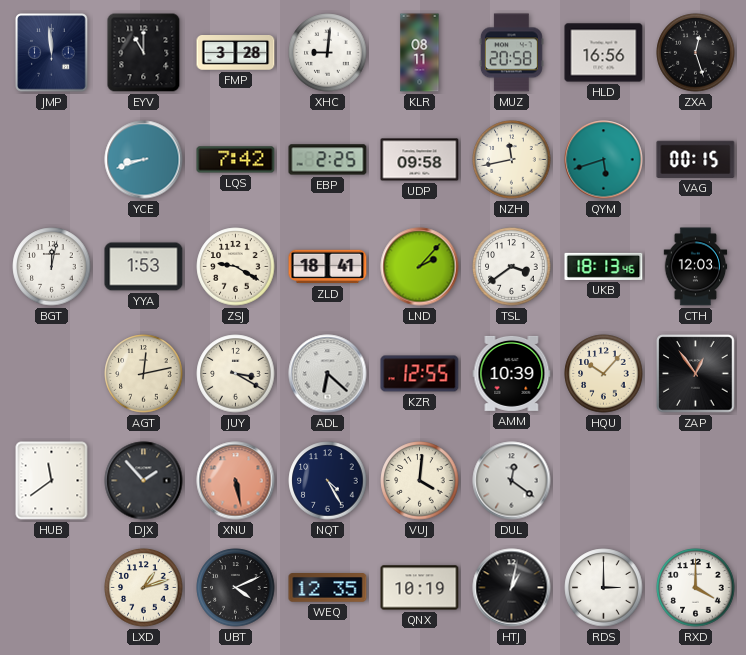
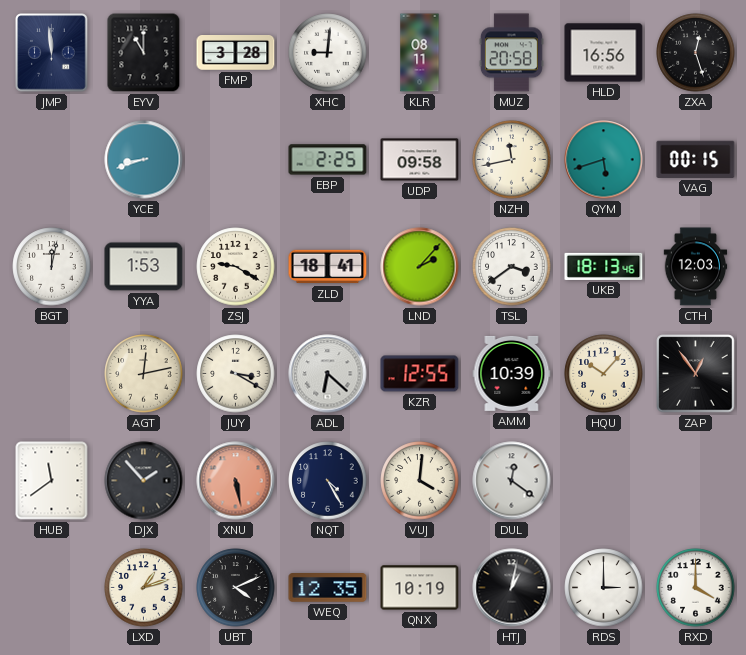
LQS: 7:42 -> none
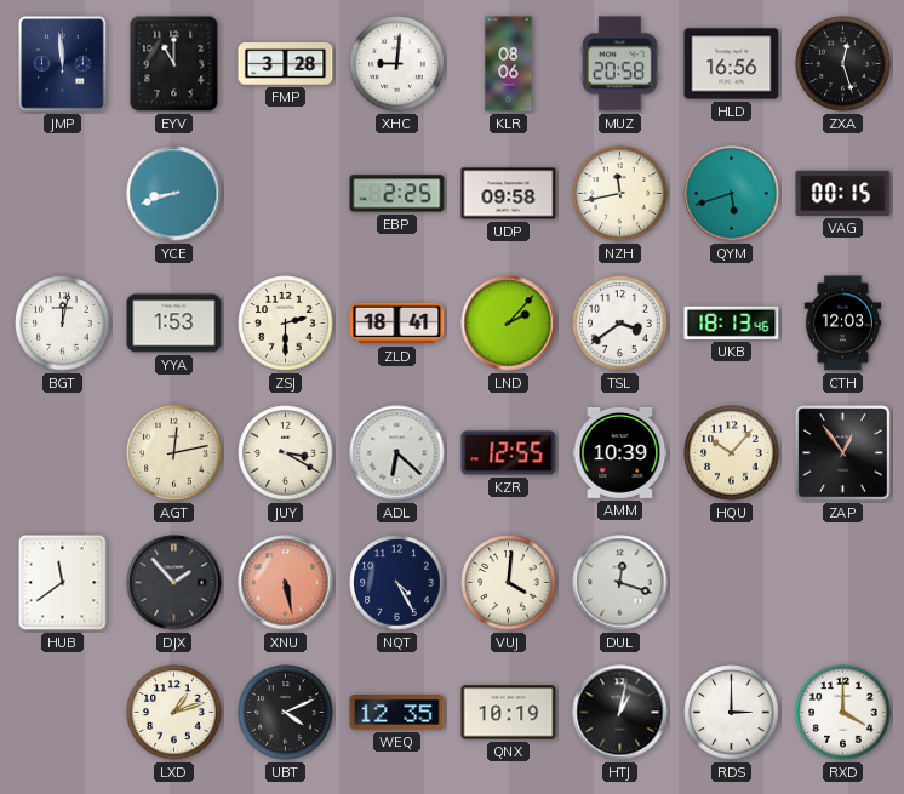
KLR: 08:11 -> 08:06
ZSJ: 9:20 -> 2:30
DUL: 12:21 -> 12:18
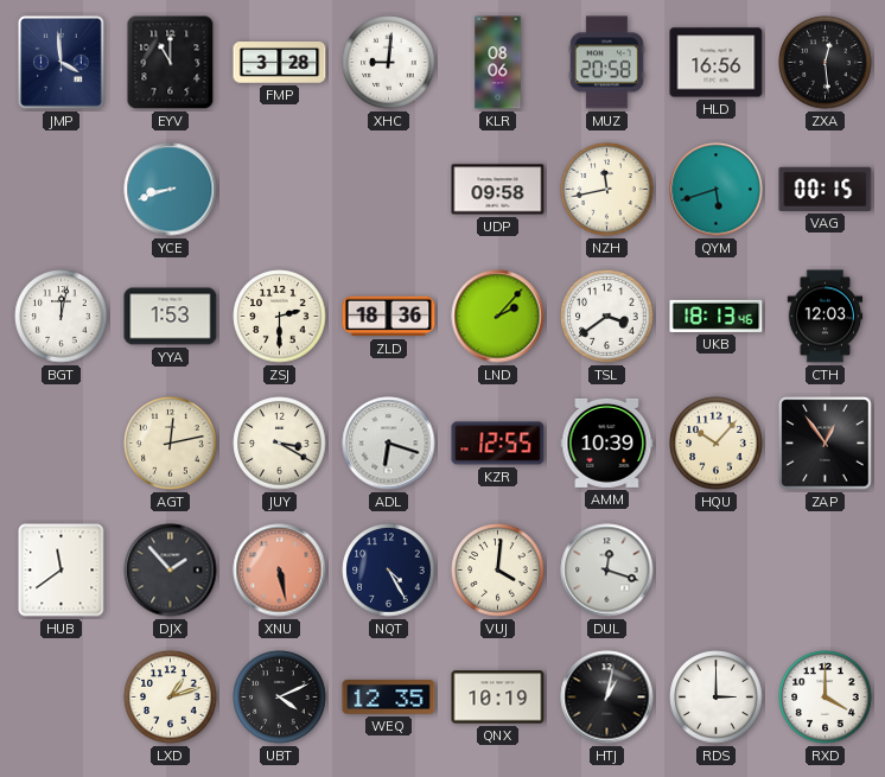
JMP: 11:59 -> 3:59
ZXA: 12:27 -> 12:29
EBP: 2:25 -> none
ZLD: 18:41 -> 18:36
ADL: 6:22 -> 6:18
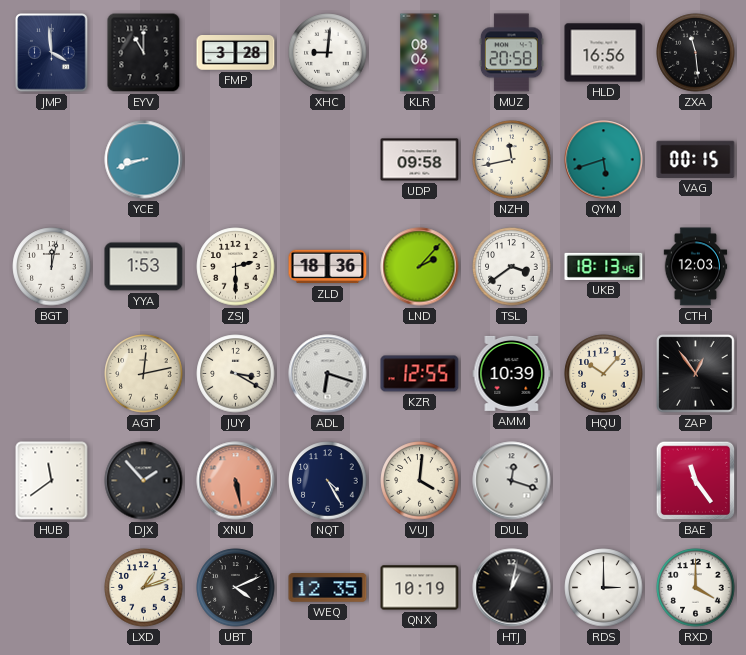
ZXA: 12:29 -> 11:29
BAE: none -> 11:24
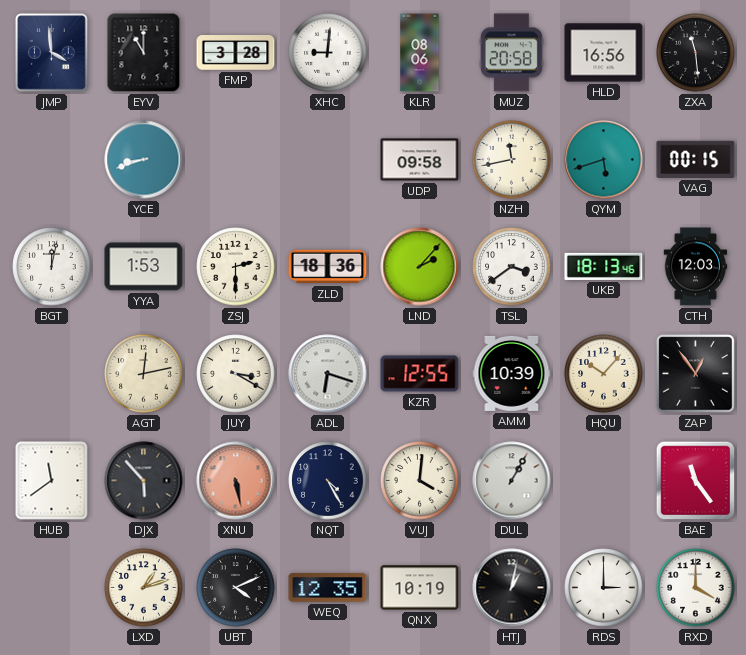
DJX: 1:53 -> 5:53
DUL: 12:18 -> 1:05
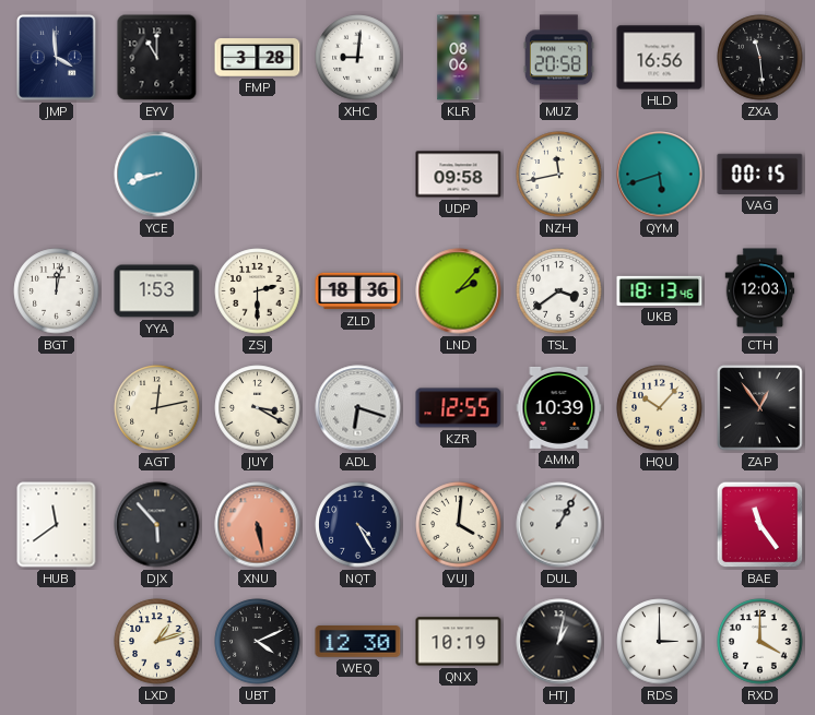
WEQ: 12:35 -> 12:30
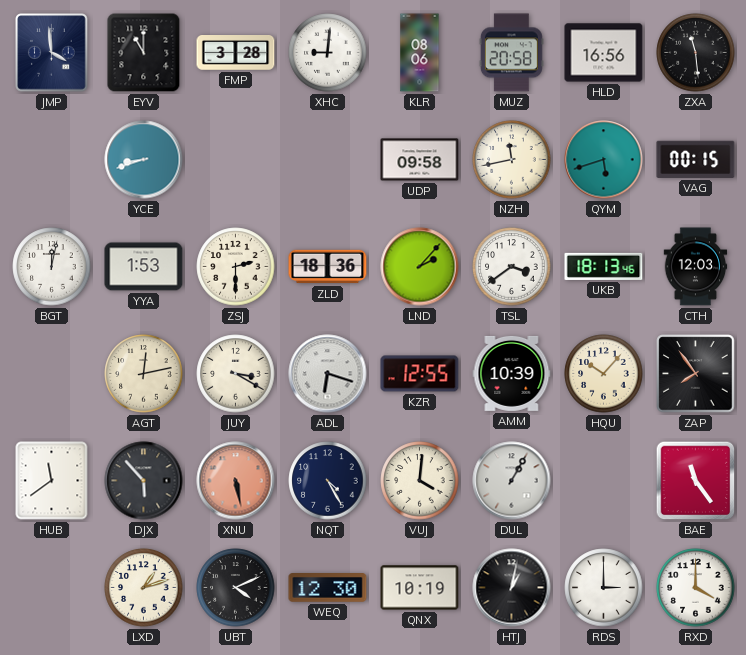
ZAP: 12:54 -> 7:54
